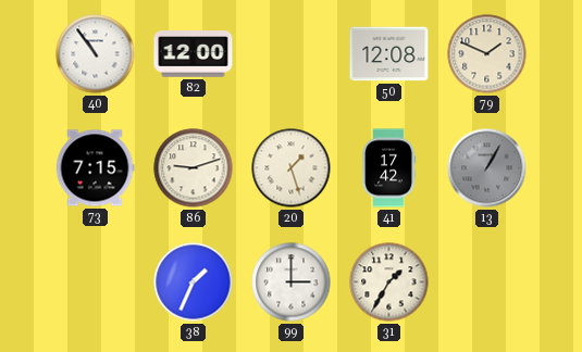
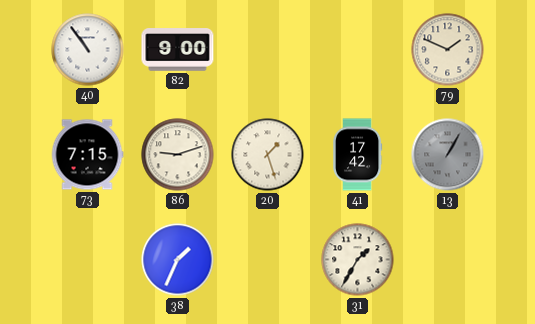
82: 12:00 -> 9:00
50: 12:08 -> none
99: 3:00 -> none
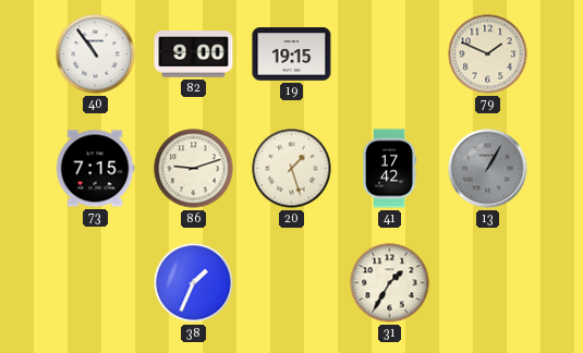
19: none -> 19:15
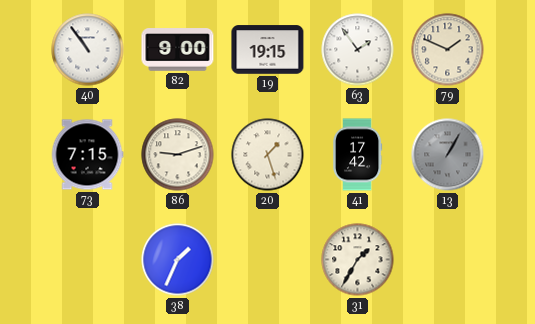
63: none -> 1:54
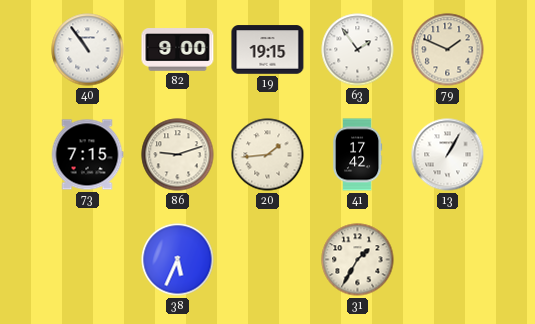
20: 1:27 -> 1:44
13 dial: grey -> white
38: 1:34 -> 5:34
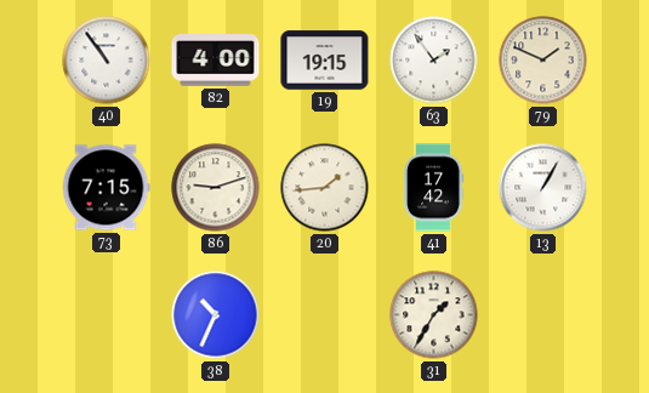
82: 9:00 -> 4:00
38: 5:34 -> 10:34
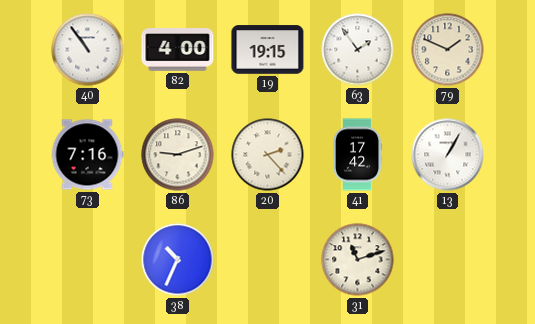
73: 7:15 -> 7:16
20: 1:44 -> 2:23
31: 1:35 -> 11:12
